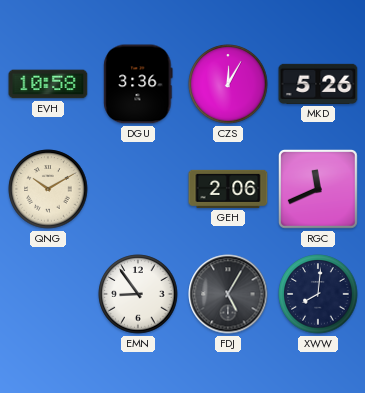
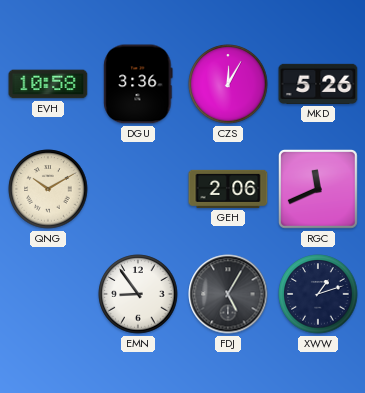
XWW: 8:01 -> 1:12
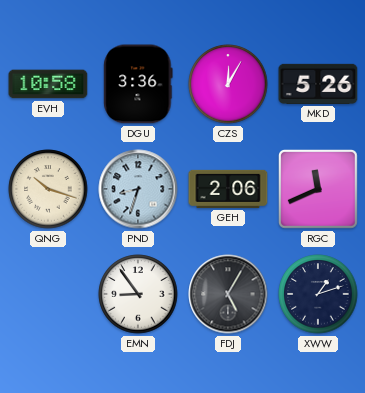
QNG: 10:10 -> 10:18
PND: none -> 8:33
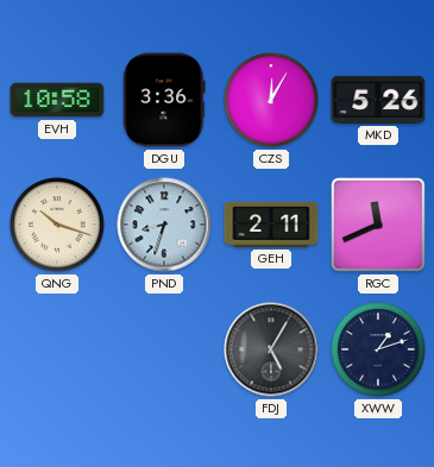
GEH: 2:06 -> 2:11
EMN: 8:54 -> none
